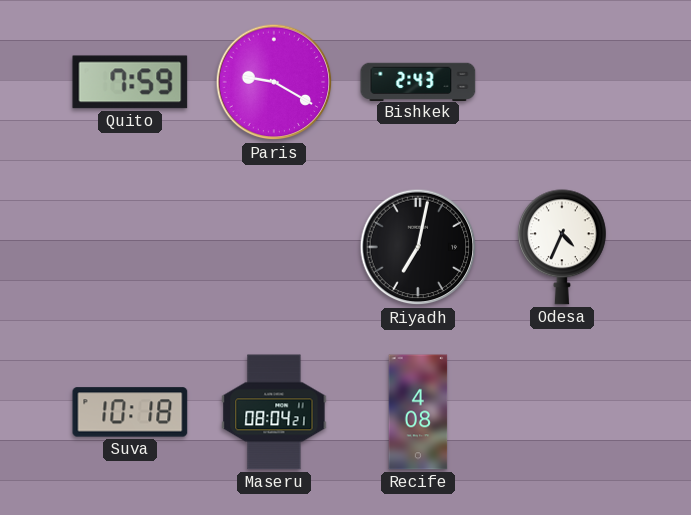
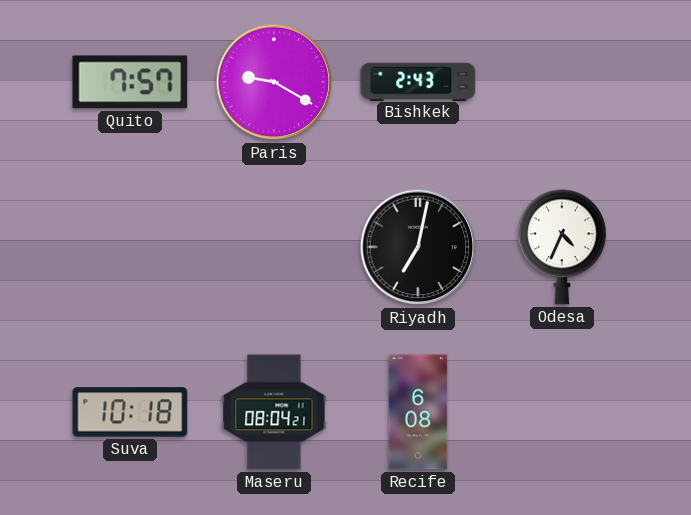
Quito: 7:59 -> 7:57
Recife: 4:08 -> 6:08
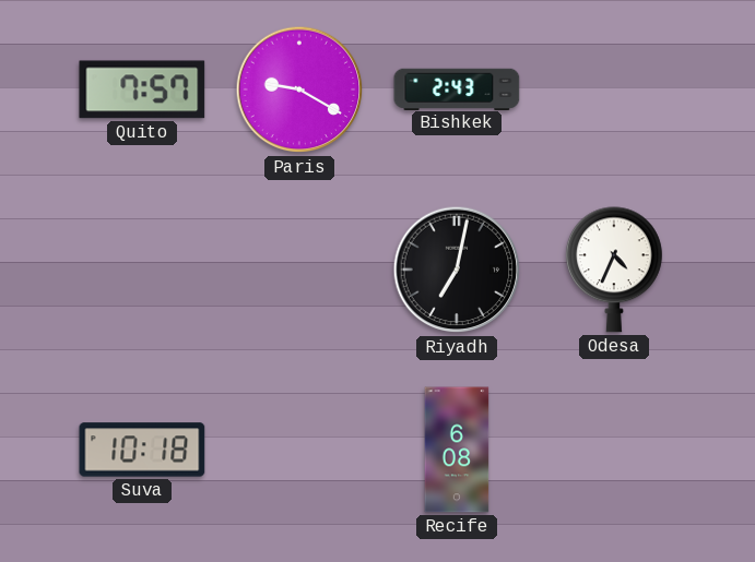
Maseru: 08:04 -> none
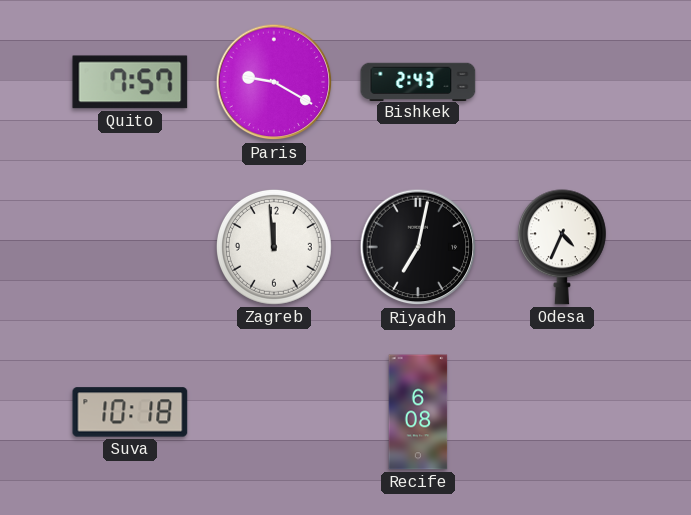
Zagreb: none -> 11:59
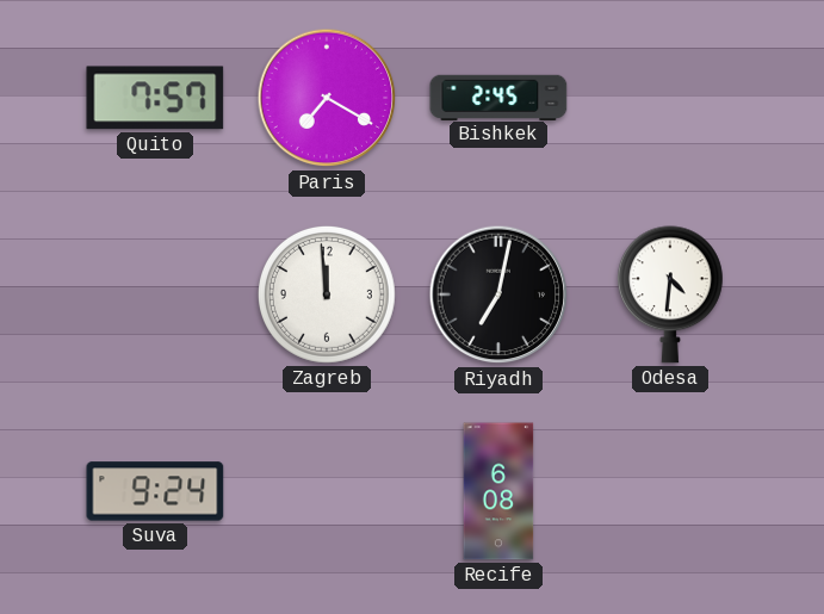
Paris: 9:20 -> 7:20
Bishkek: 2:43 -> 2:45
Odesa: 4:34 -> 4:31
Suva: 10:18 -> 9:24
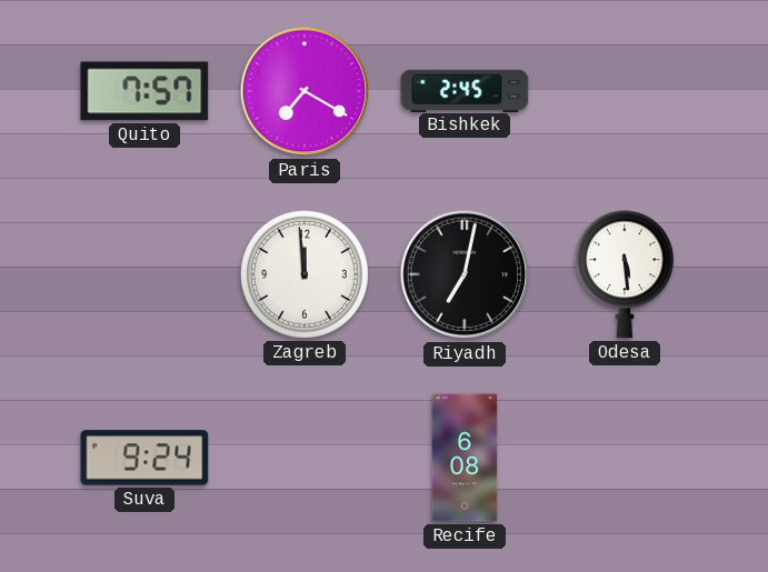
Odesa: 4:31 -> 5:29
